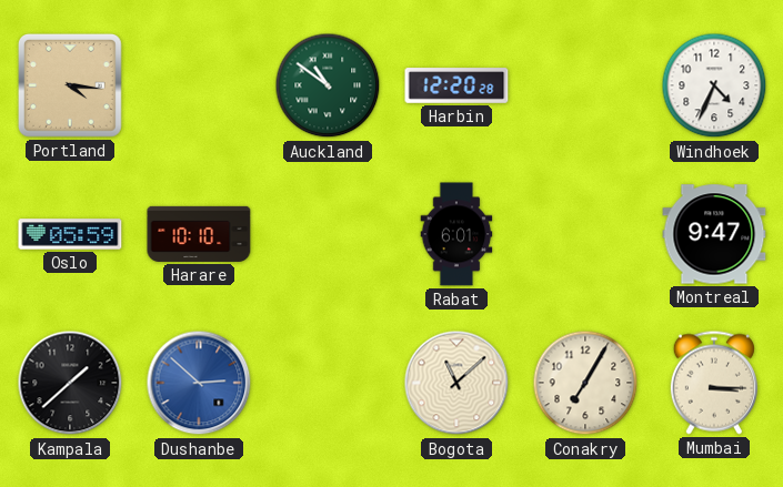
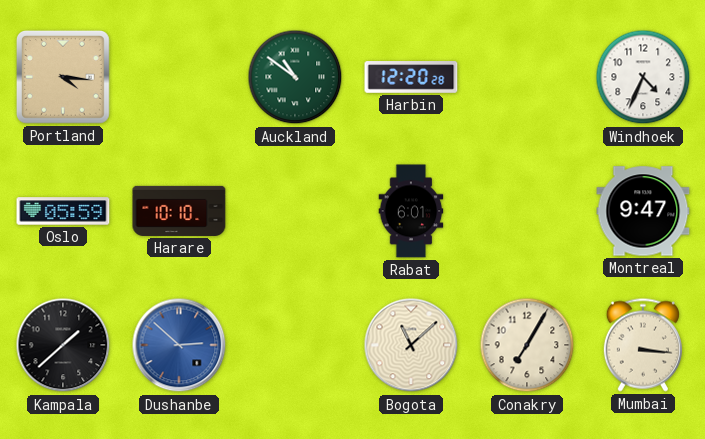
Mumbai: 3:15 -> 3:16
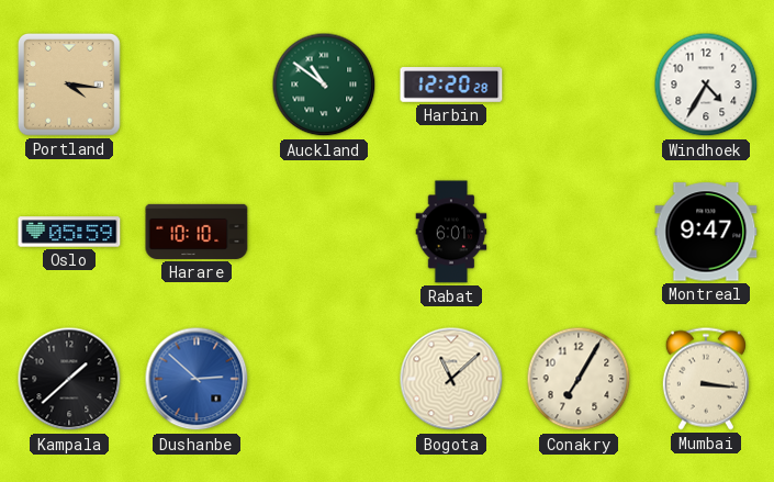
Windhoek: 4:34 -> 4:35
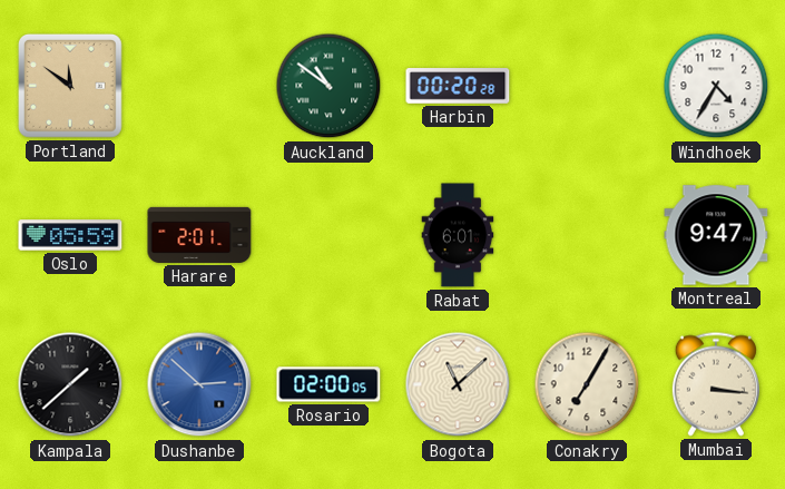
Portland: 4:16 -> 11:51
Harbin: 12:20 -> 00:20
Harare: 10:10 -> 2:01
Rosario: none -> 02:00
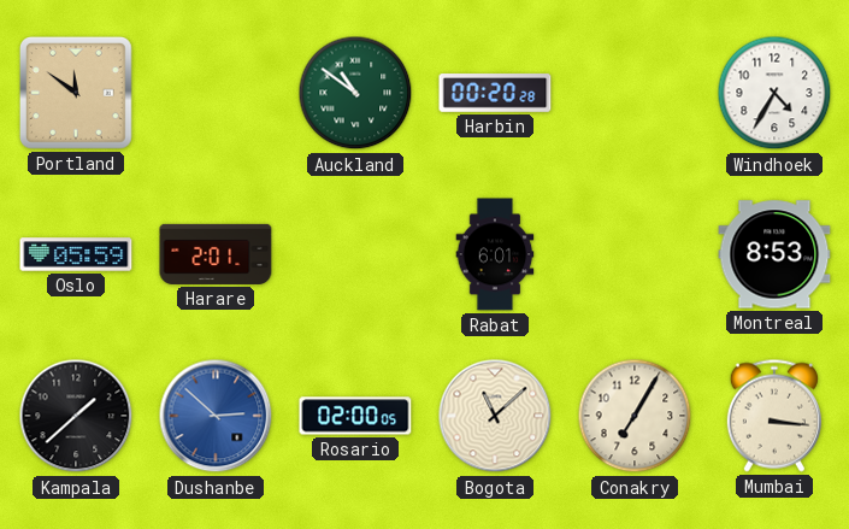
Montreal: 9:47 -> 8:53
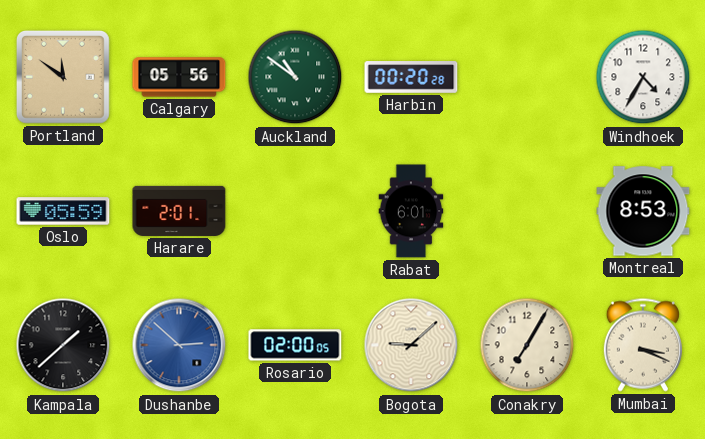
Calgary: none -> 05:56
Bogota: 11:08 -> 9:08
Mumbai: 3:16 -> 3:19
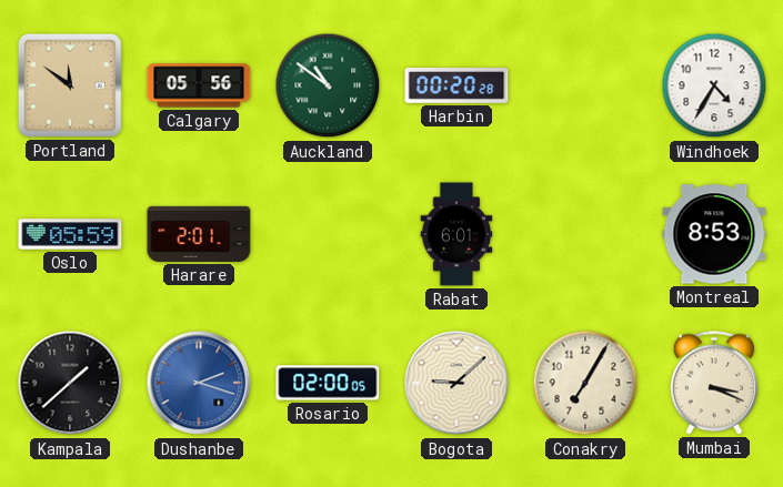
Dushanbe: 2:52 -> 2:18
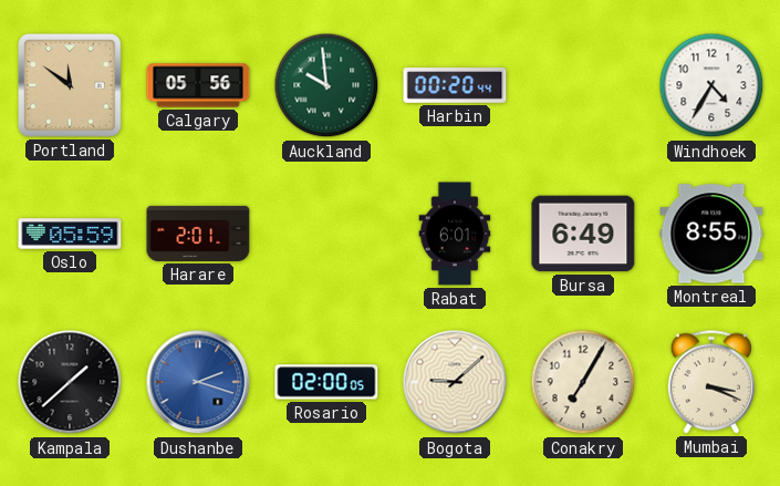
Auckland: 10:51 -> 9:59
Harbin: 00:20:28 -> 00:20:44
Bursa: none -> 6:49
Montreal: 8:53 -> 8:55
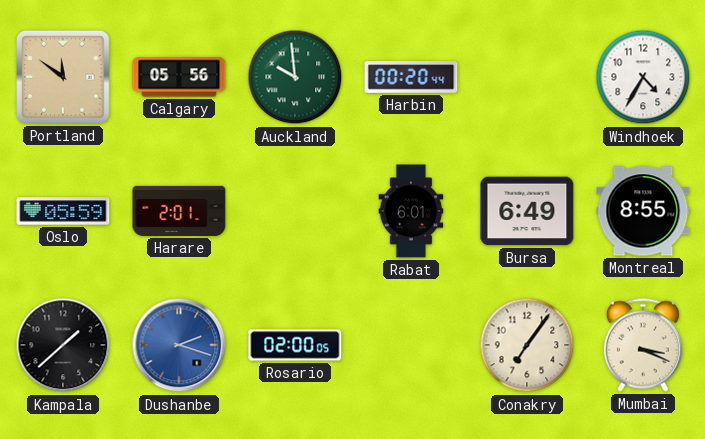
Bogota: 9:08 -> none
Conakry: 7:05 -> 7:06
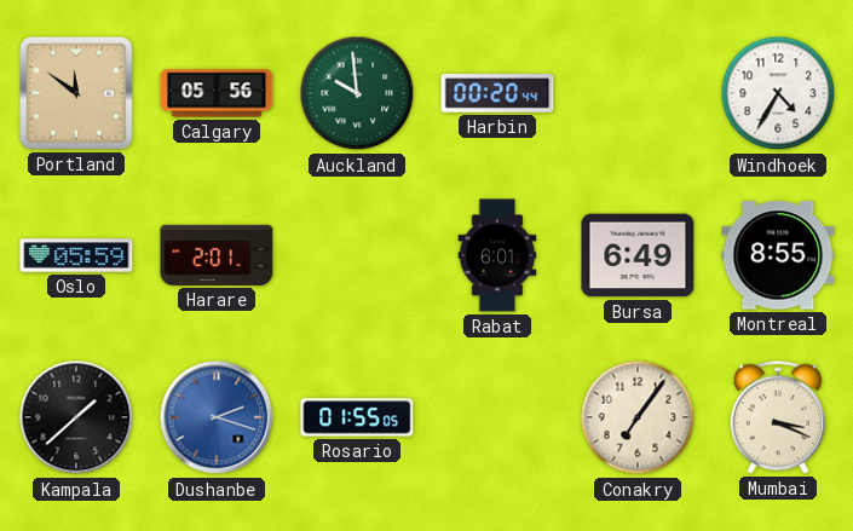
Rosario: 02:00 -> 01:55
